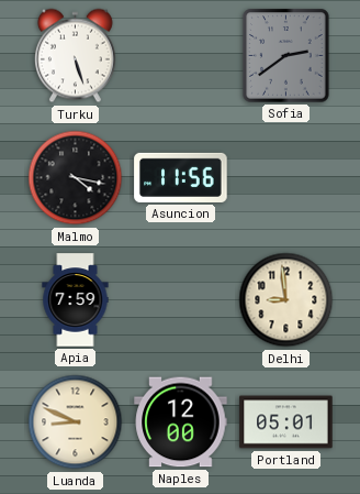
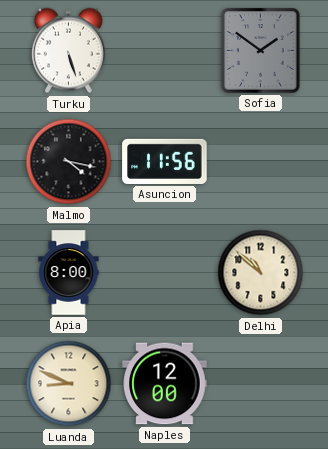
Sofia: 2:39 -> 1:51
Apia: 7:59 -> 8:00
Delhi: 8:59 -> 10:52
Portland: 05:01 -> none
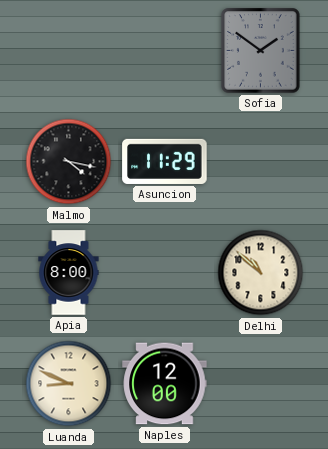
Turku: 5:27 -> none
Asuncion: 11:56 -> 11:29
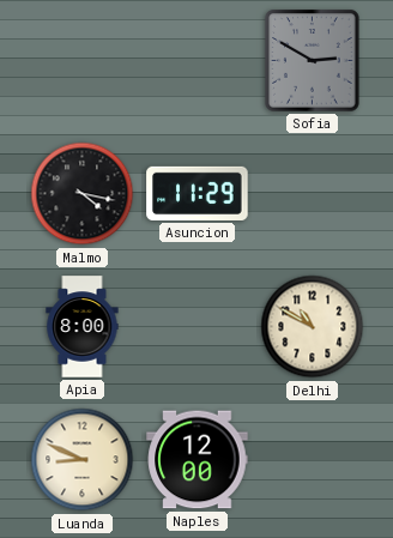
Sofia: 1:51 -> 2:50
Delhi: 10:52 -> 10:50
